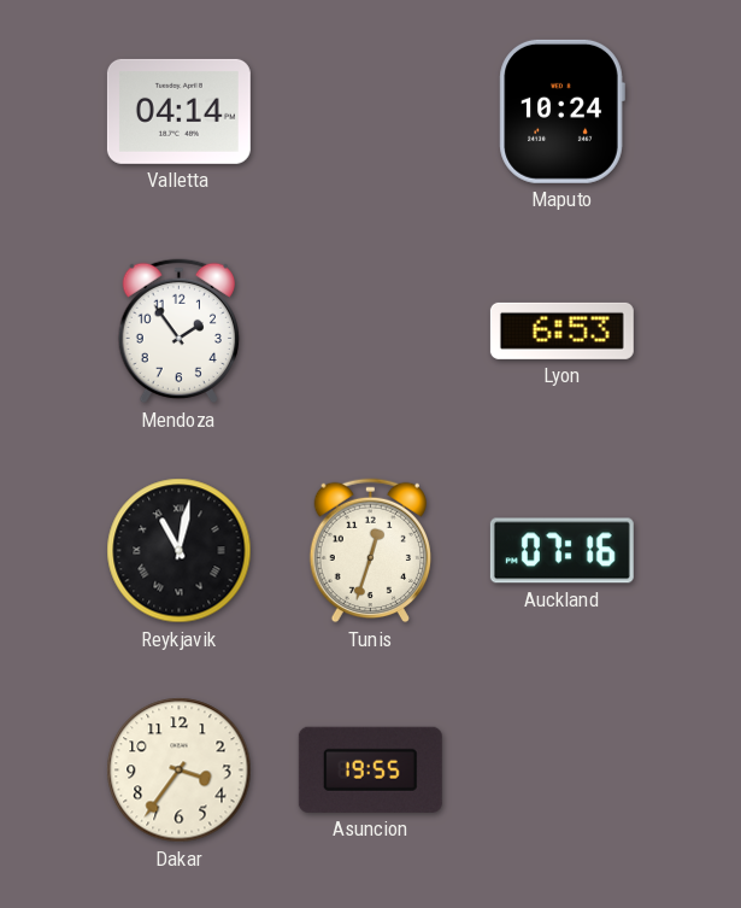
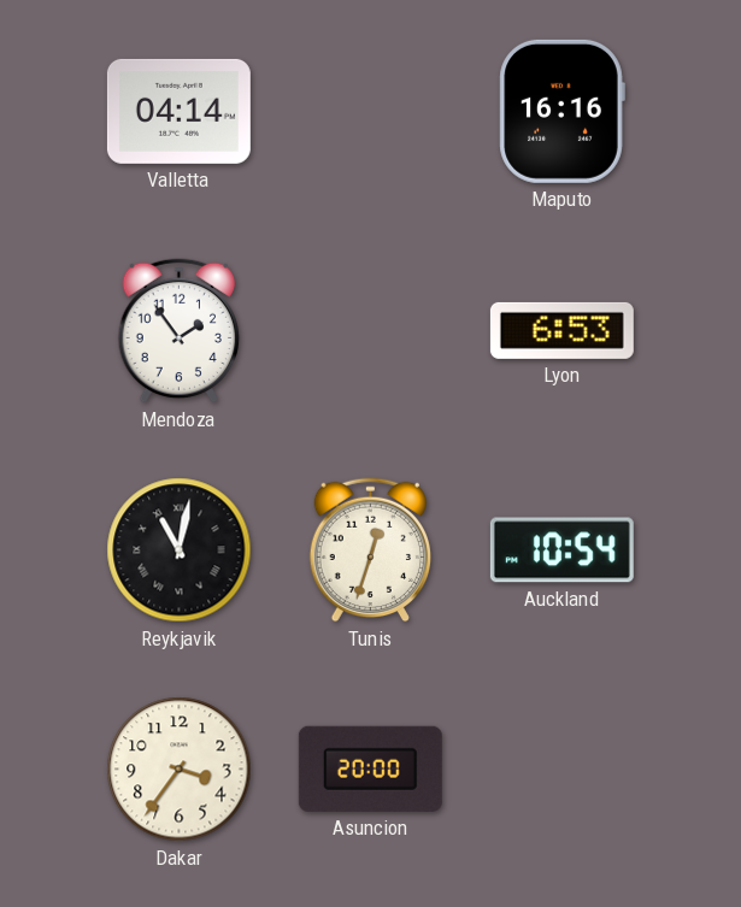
Maputo: 10:24 -> 16:16
Auckland: 07:16 -> 10:54
Asuncion: 19:55 -> 20:00
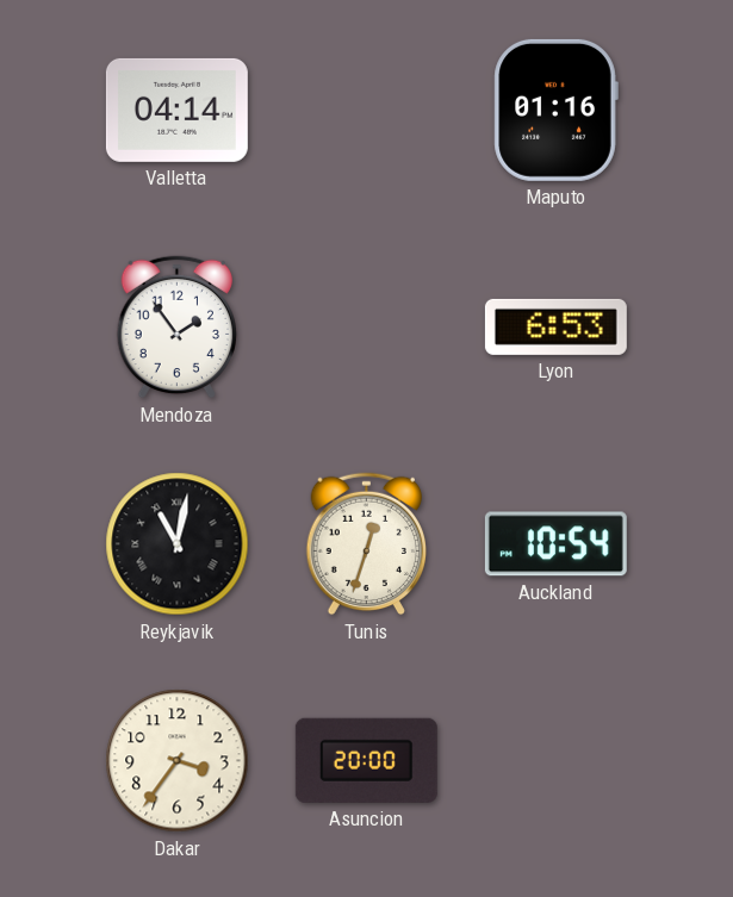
Maputo: 16:16 -> 01:16
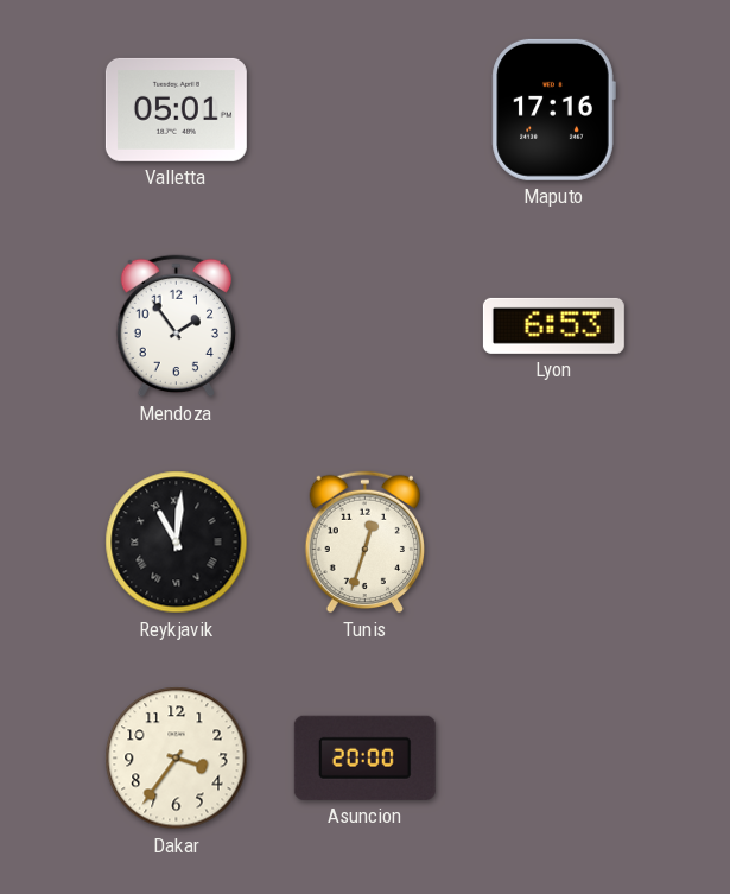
Valletta: 04:14 -> 05:01
Maputo: 01:16 -> 17:16
Reykjavik: 11:02 -> 11:01
Auckland: 10:54 -> none
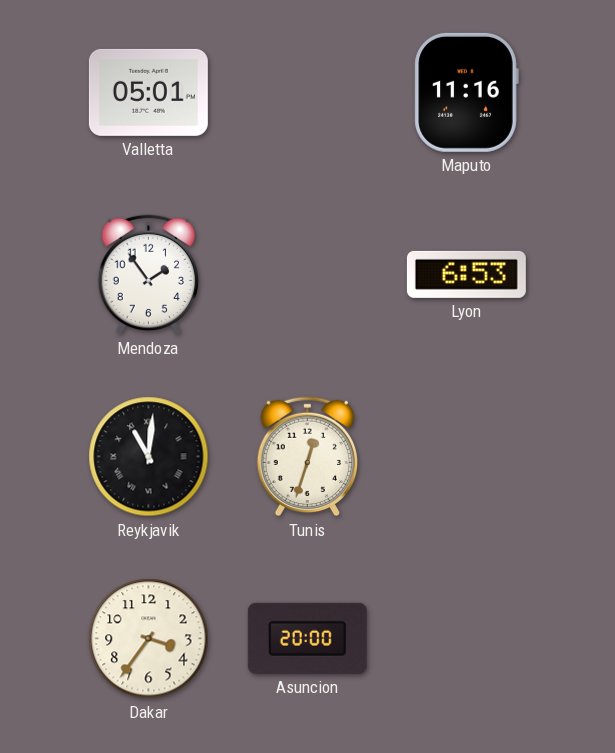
Maputo: 17:16 -> 11:16
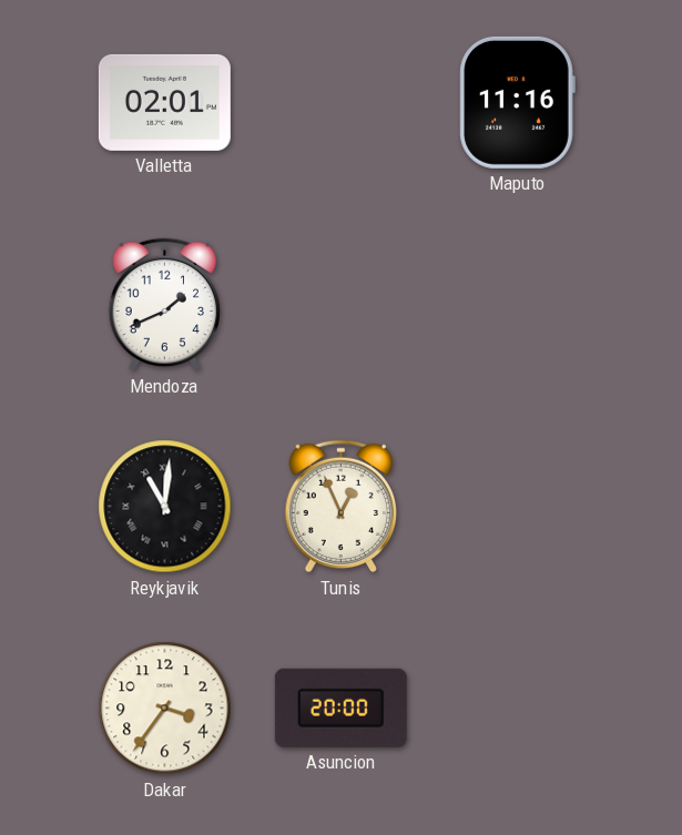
Valletta: 05:01 -> 02:01
Mendoza: 1:54 -> 1:41
Lyon: 6:53 -> none
Tunis: 12:33 -> 12:56
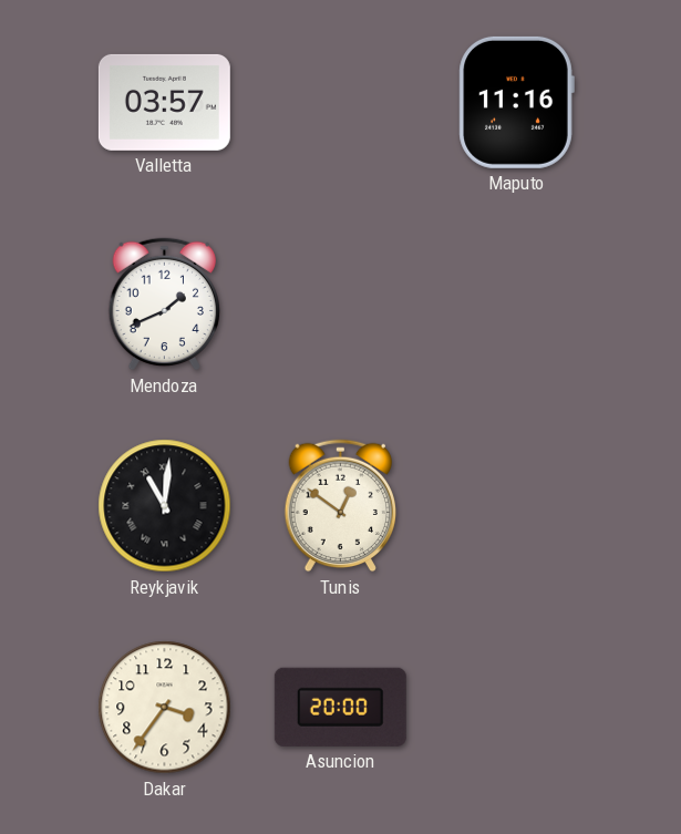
Valletta: 02:01 -> 03:57
Tunis: 12:56 -> 12:51
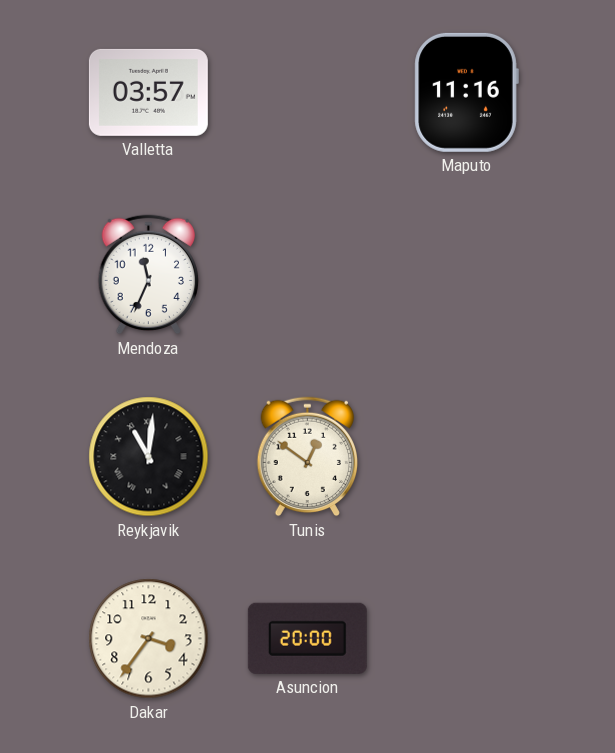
Mendoza: 1:41 -> 11:34
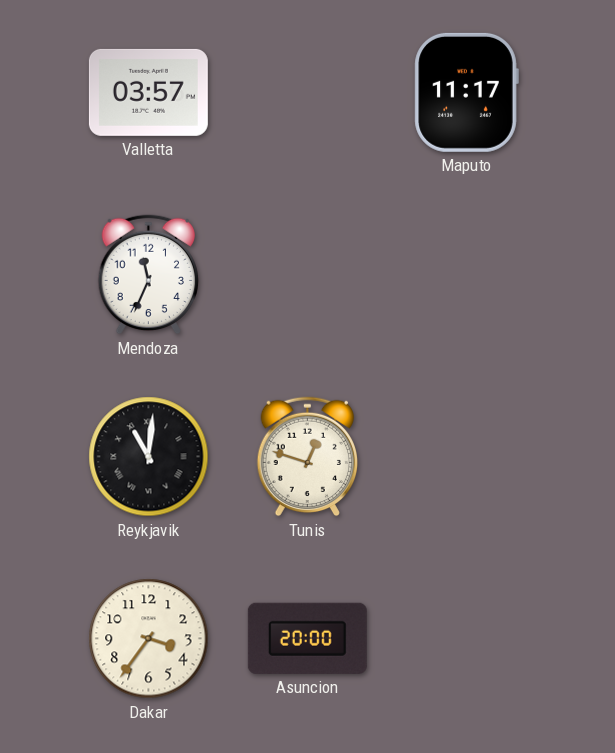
Maputo: 11:16 -> 11:17
Tunis: 12:51 -> 12:48
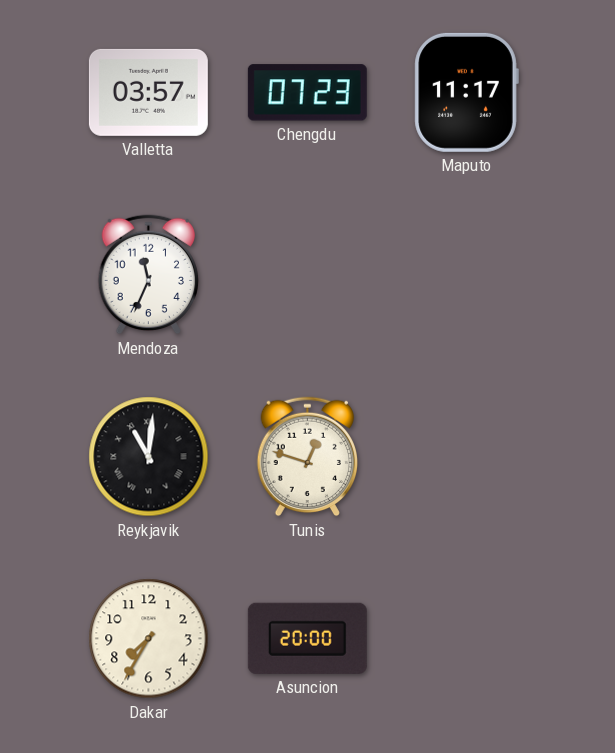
Chengdu: none -> 07:23
Dakar: 3:36 -> 7:35
